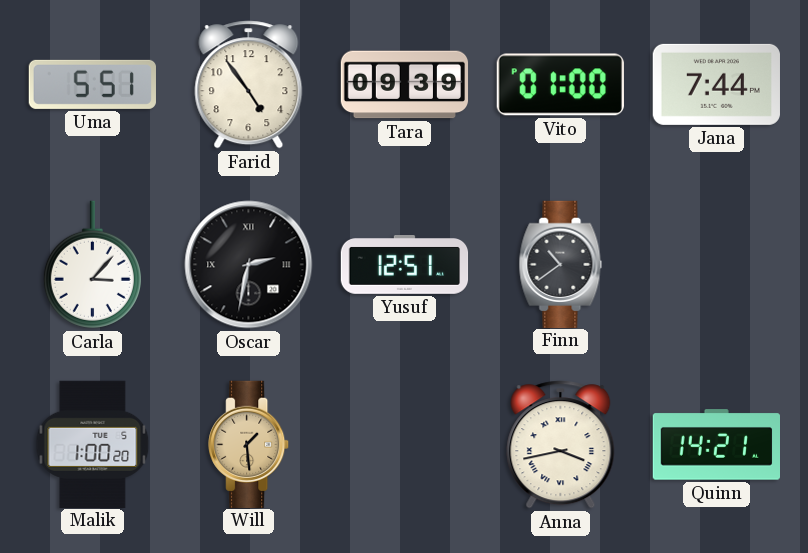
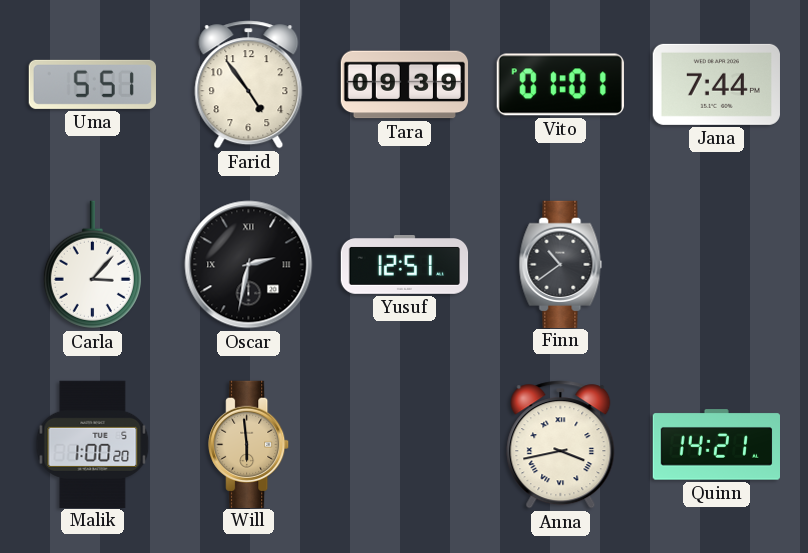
Vito: 01:00 -> 01:01
Will: 1:29 -> 5:59
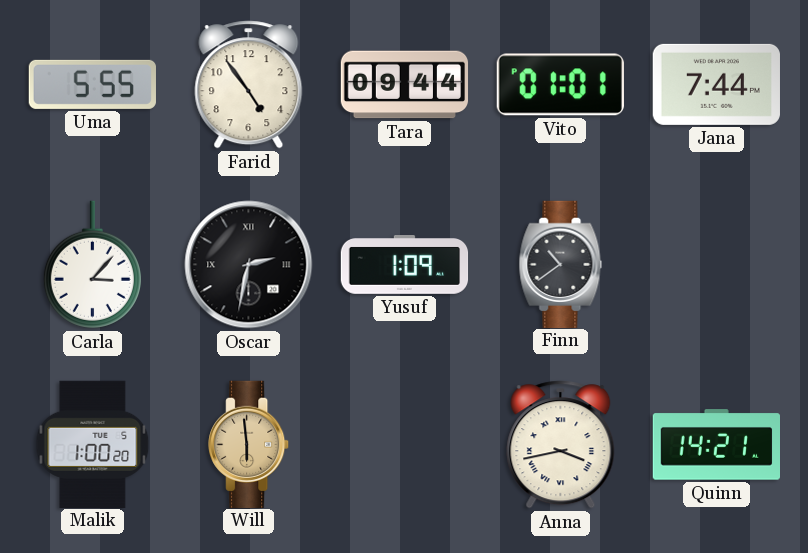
Uma: 5:51 -> 5:55
Tara: 09:39 -> 09:44
Yusuf: 12:51 -> 1:09
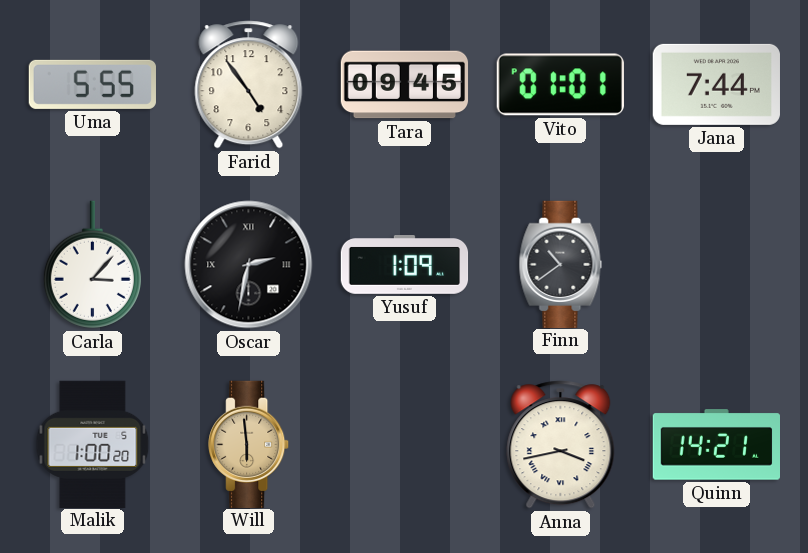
Tara: 09:44 -> 09:45
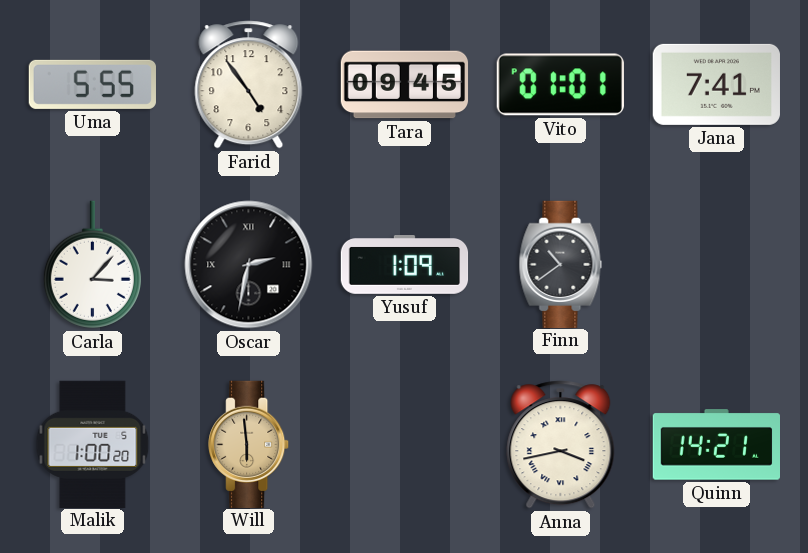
Jana: 7:44 -> 7:41
